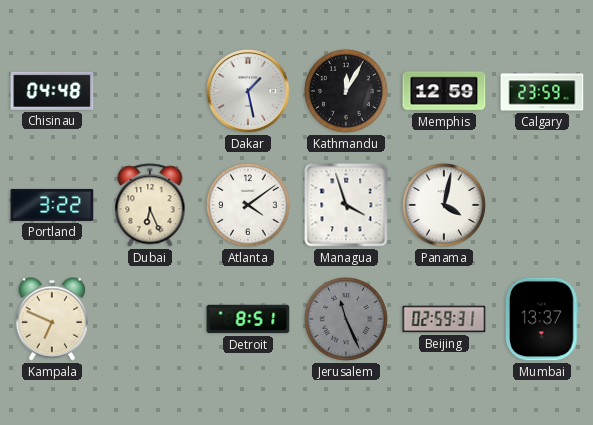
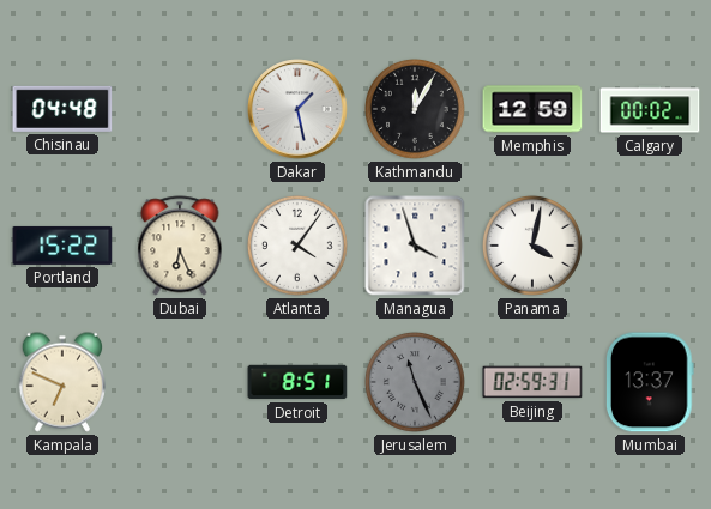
Calgary: 23:59 -> 00:02
Portland: 3:22 -> 15:22
Atlanta: 4:09 -> 4:06
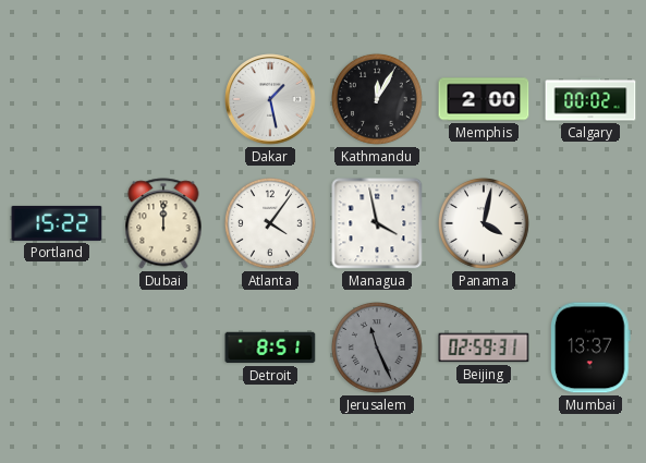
Chisinau: 04:48 -> none
Memphis: 12:59 -> 2:00
Dubai: 6:26 -> 12:00
Managua: 3:57 -> 3:58
Kampala: 6:49 -> none
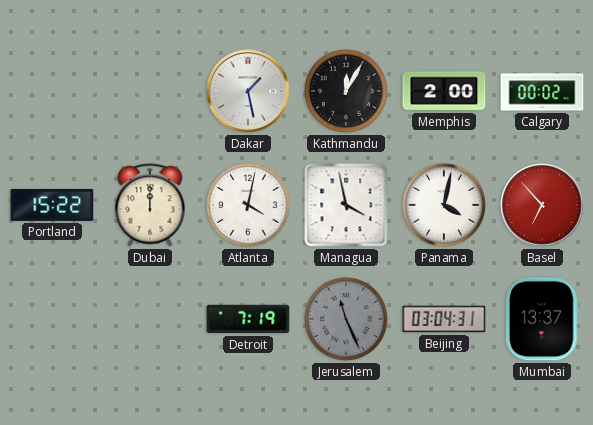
Atlanta: 4:06 -> 4:02
Basel: none -> 6:53
Detroit: 8:51 -> 7:19
Beijing: 02:59 -> 03:04
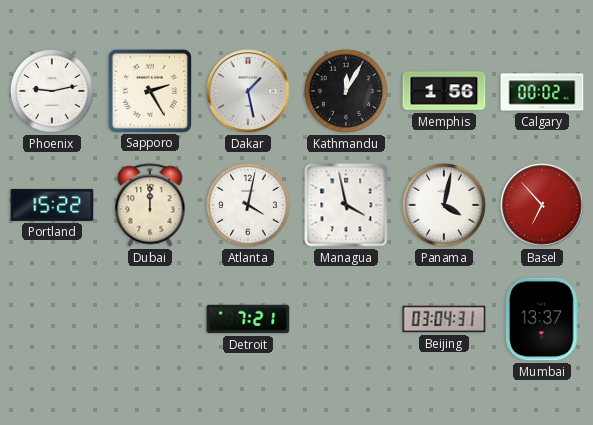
Phoenix: none -> 9:13
Sapporo: none -> 2:25
Memphis: 2:00 -> 1:56
Detroit: 7:19 -> 7:21
Jerusalem: 11:26 -> none
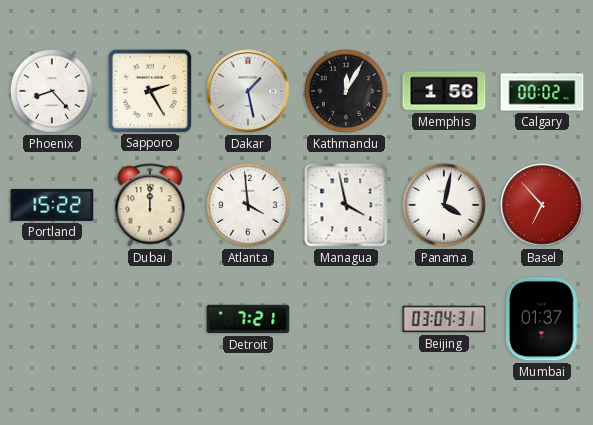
Phoenix: 9:13 -> 8:23
Atlanta: 4:02 -> 3:59
Mumbai: 13:37 -> 01:37
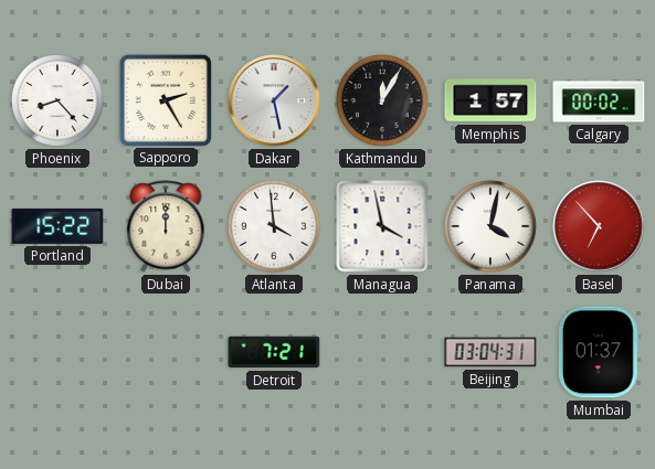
Memphis: 1:56 -> 1:57
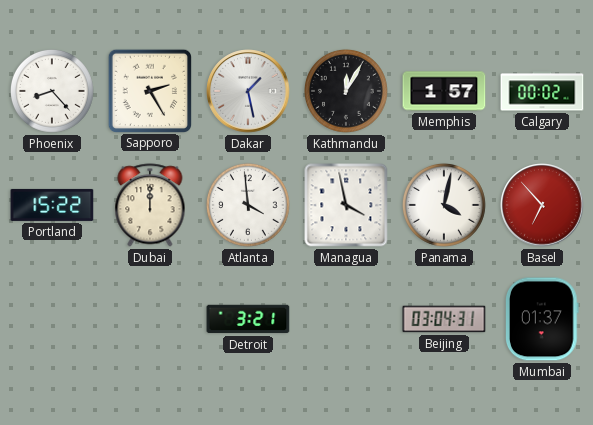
Detroit: 7:21 -> 3:21
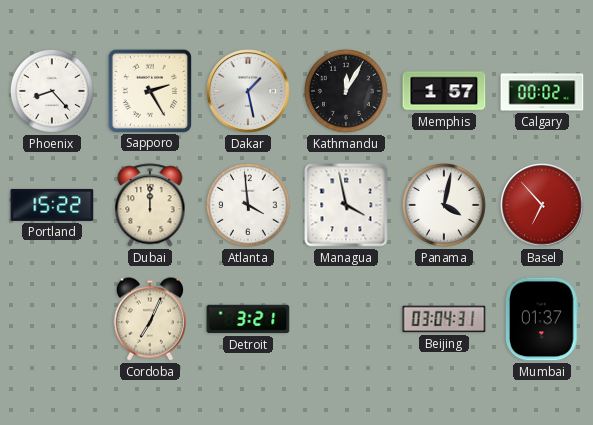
Cordoba: none -> 7:04
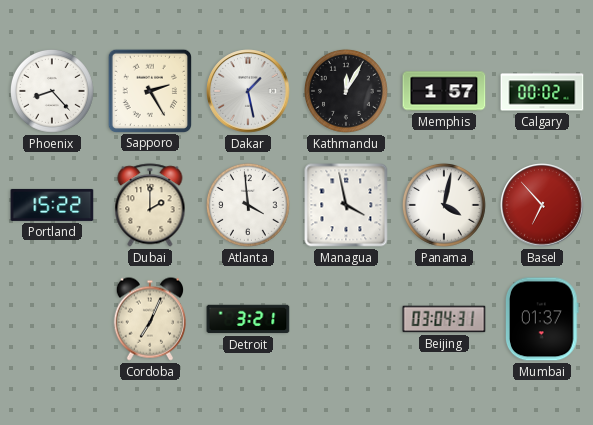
Dubai: 12:00 -> 2:00
